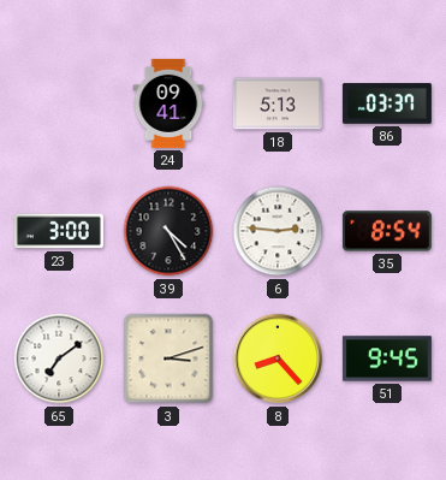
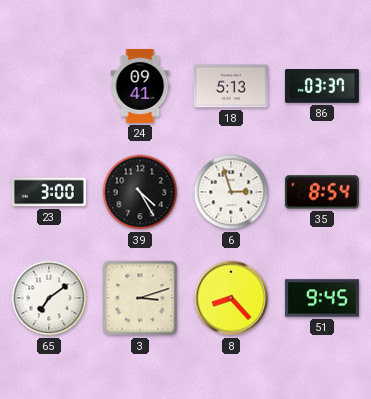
6: 2:46 -> 2:57
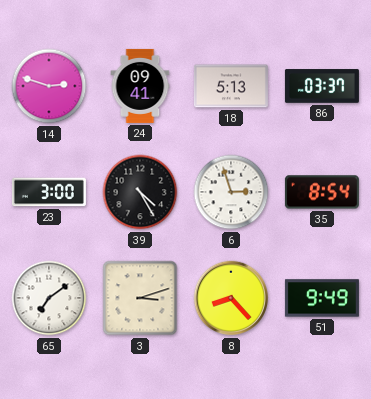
14: none -> 2:48
51: 9:45 -> 9:49
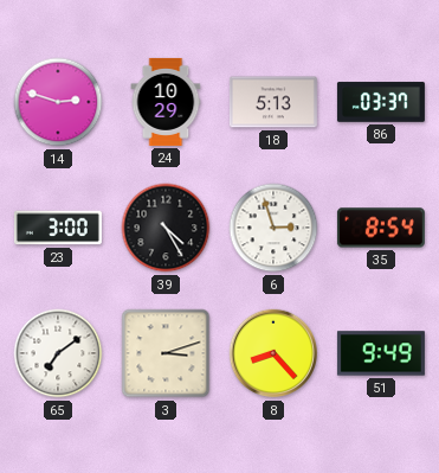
24: 09:41 -> 10:29
